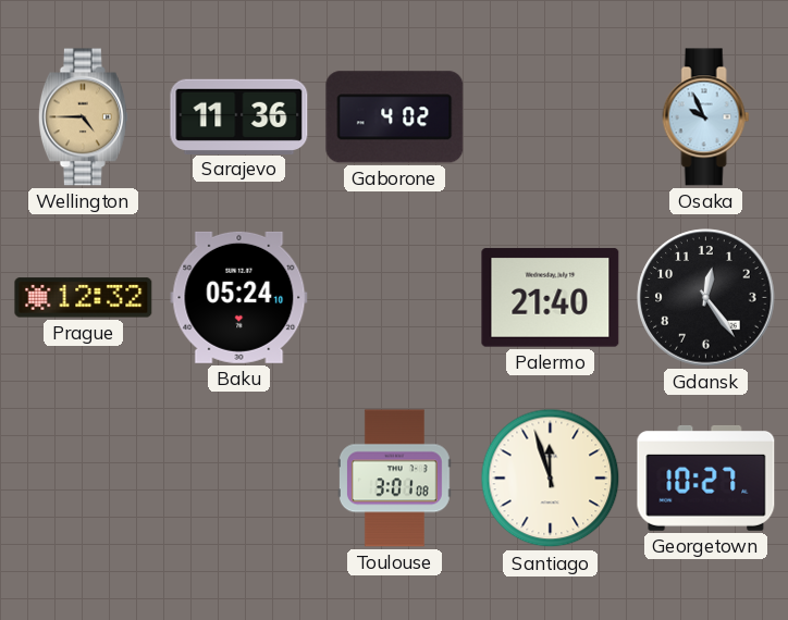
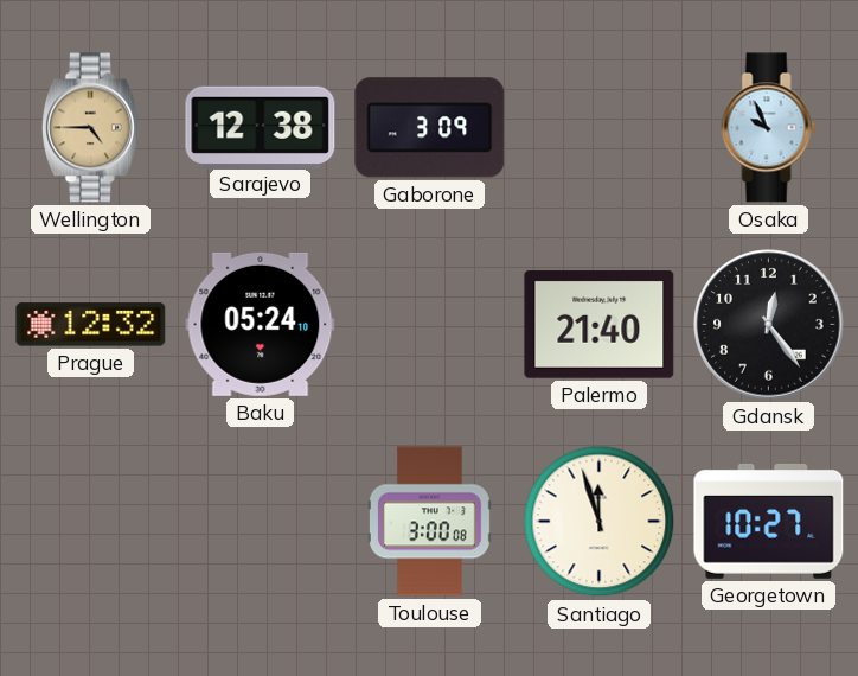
Sarajevo: 11:36 -> 12:38
Gaborone: 4:02 -> 3:09
Toulouse: 3:01 -> 3:00
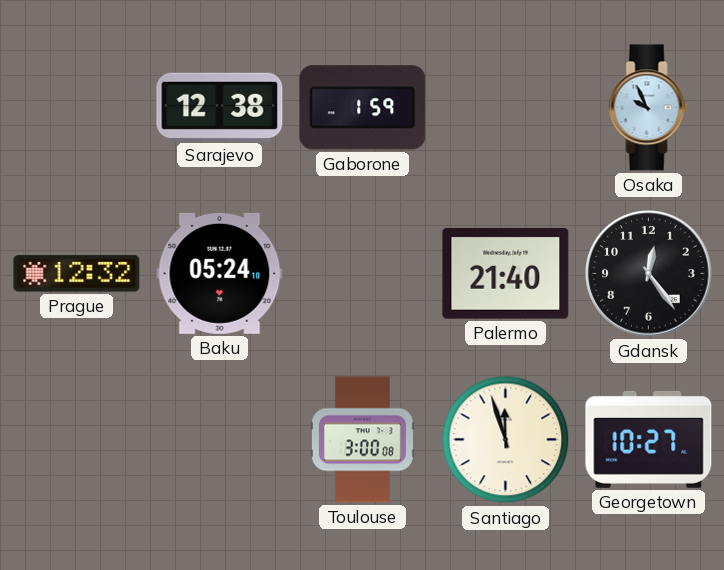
Wellington: 4:45 -> none
Gaborone: 3:09 -> 1:59
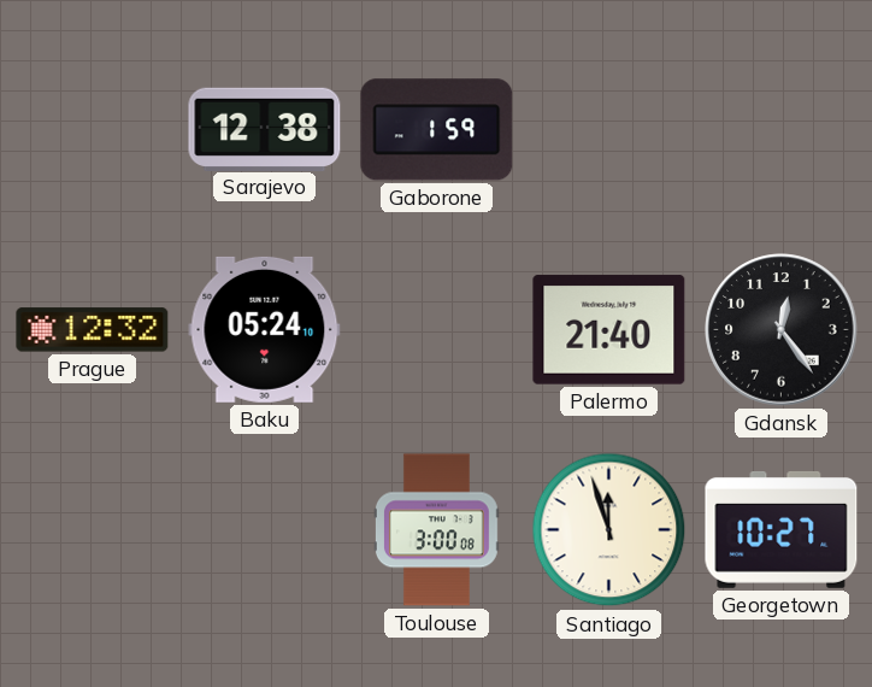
Osaka: 9:56 -> none
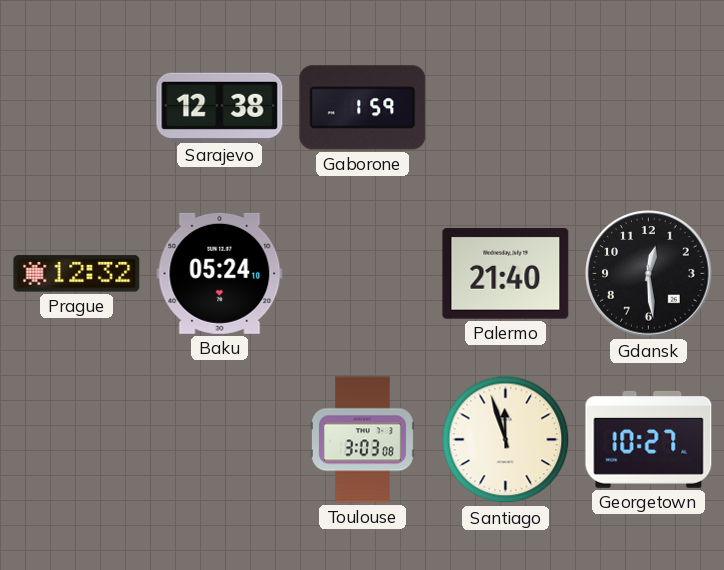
Gdansk: 12:24 -> 12:29
Toulouse: 3:00 -> 3:03
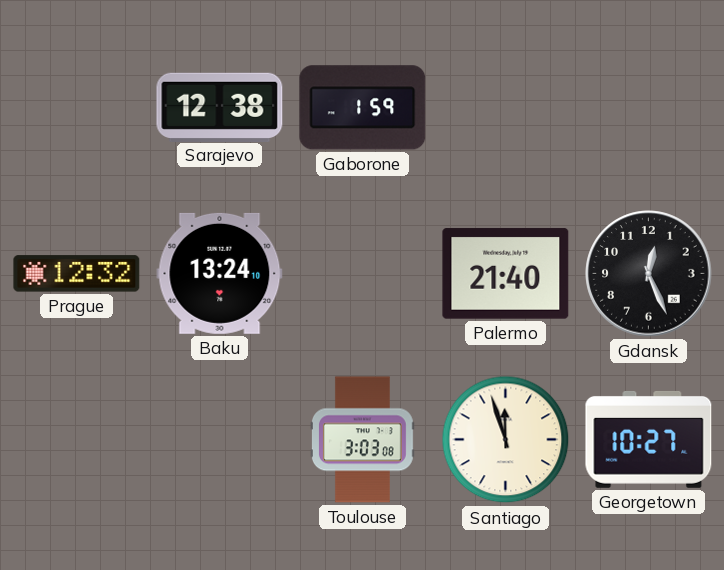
Baku: 05:24 -> 13:24
Gdansk: 12:29 -> 12:26
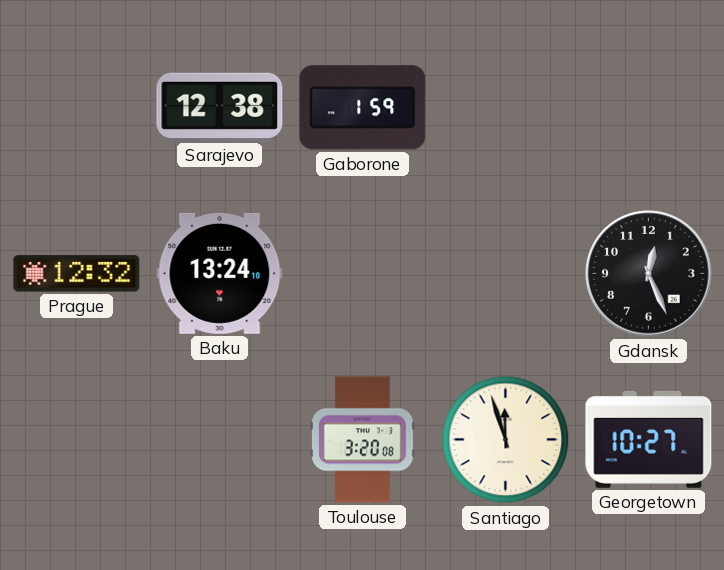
Palermo: 21:40 -> none
Toulouse: 3:03 -> 3:20
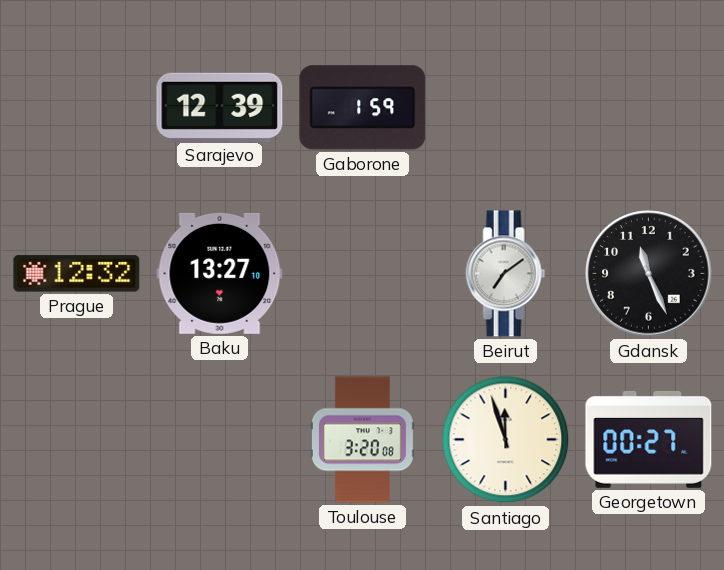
Sarajevo: 12:38 -> 12:39
Baku: 13:24 -> 13:27
Beirut: none -> 7:09
Gdansk: 12:26 -> 11:26
Georgetown: 10:27 -> 00:27
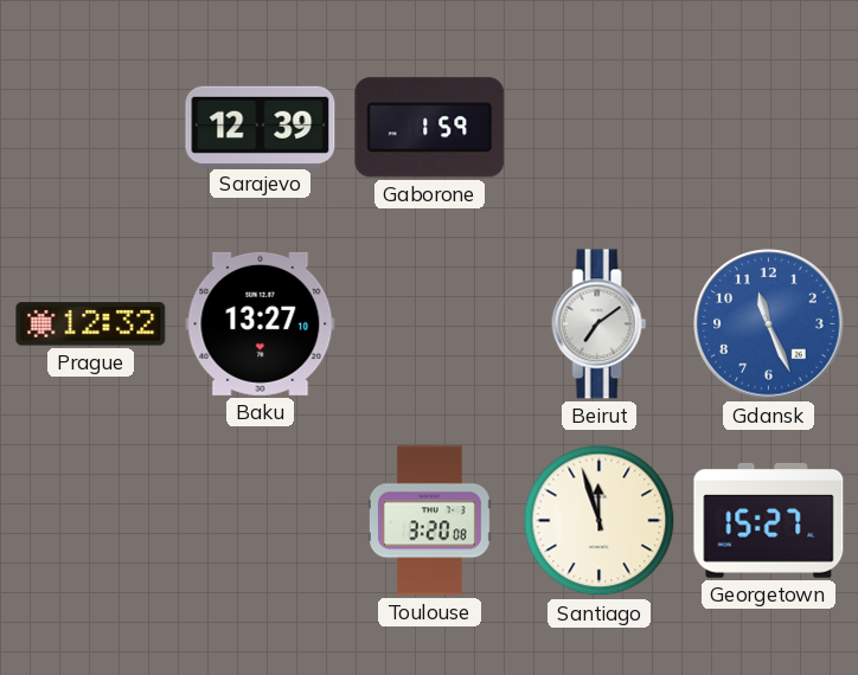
Gdansk dial: black -> blue
Georgetown: 00:27 -> 15:27
